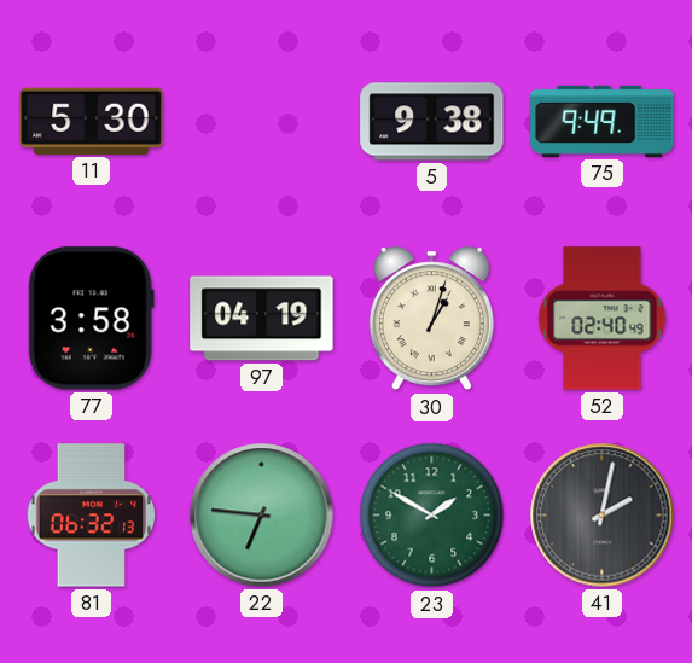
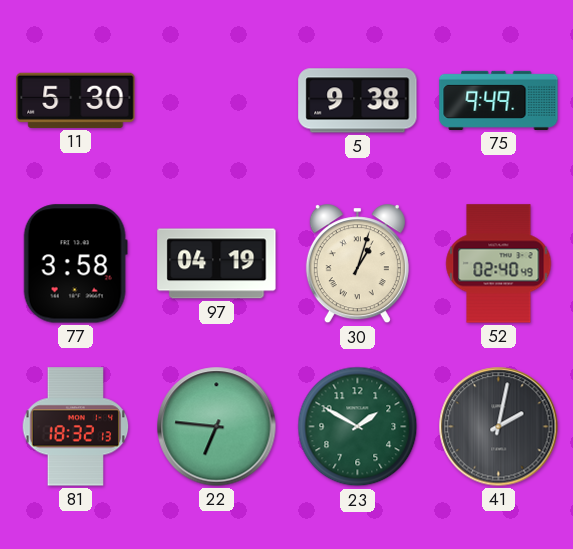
81: 06:32 -> 18:32
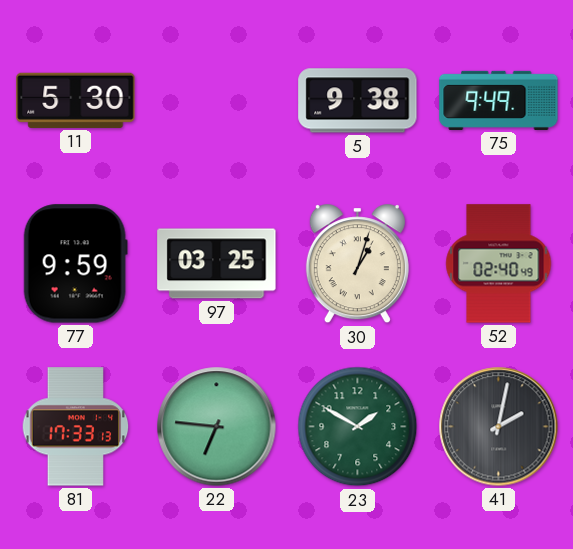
77: 3:58 -> 9:59
97: 04:19 -> 03:25
81: 18:32 -> 17:33
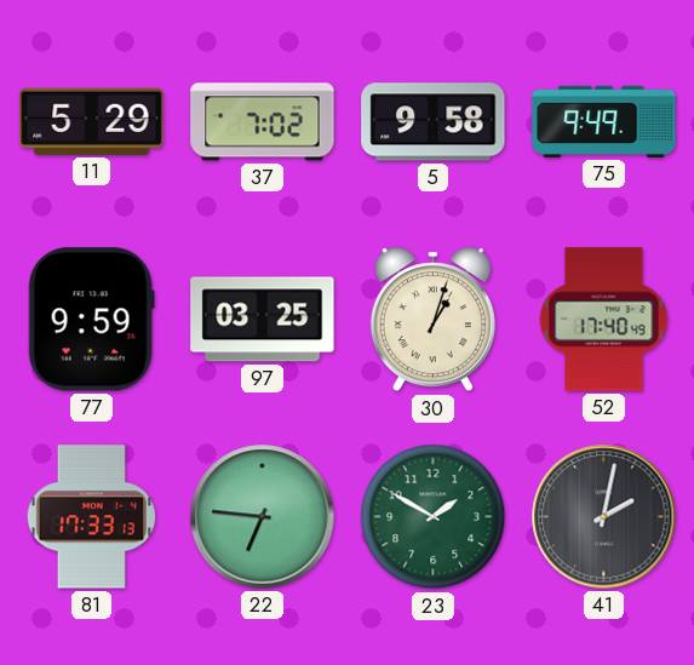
11: 5:30 -> 5:29
37: none -> 7:02
5: 9:38 -> 9:58
52: 02:40 -> 17:40
